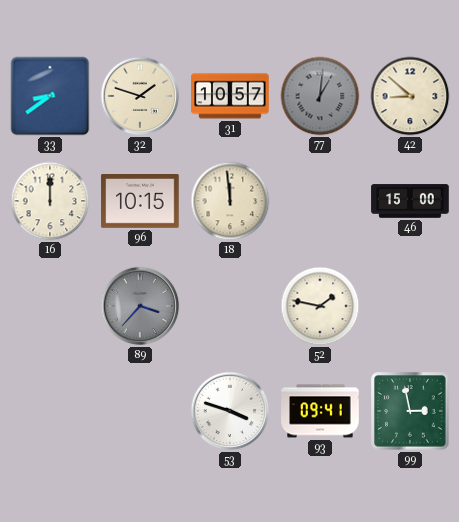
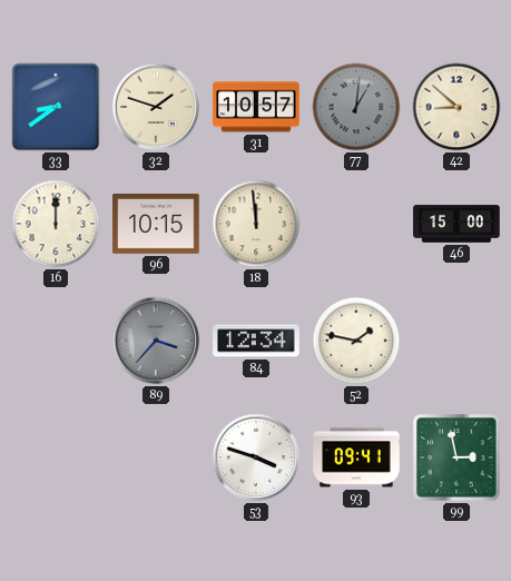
84: none -> 12:34
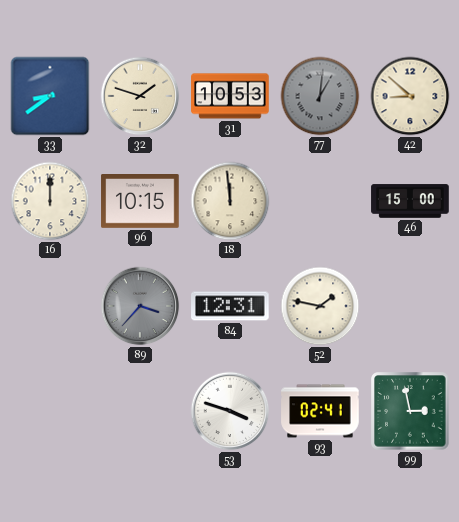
31: 10:57 -> 10:53
84: 12:34 -> 12:31
93: 09:41 -> 02:41
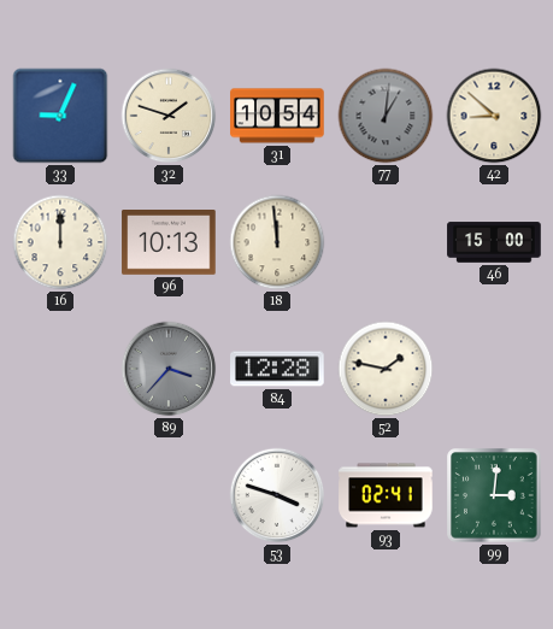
33: 8:39 -> 9:04
31: 10:53 -> 10:54
96: 10:15 -> 10:13
84: 12:31 -> 12:28
99: 2:58 -> 3:01
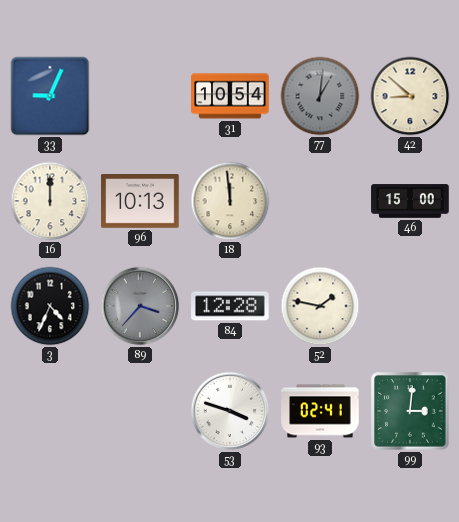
32: 1:48 -> none
3: none -> 4:34
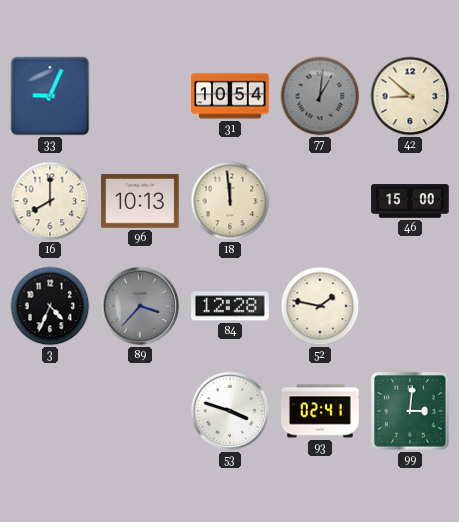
16: 12:00 -> 8:00
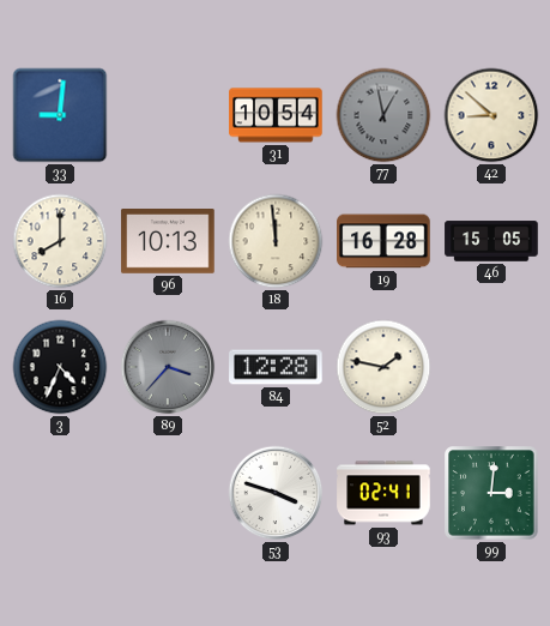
33: 9:04 -> 9:01
77: 1:01 -> 12:58
19: none -> 16:28
46: 15:00 -> 15:05
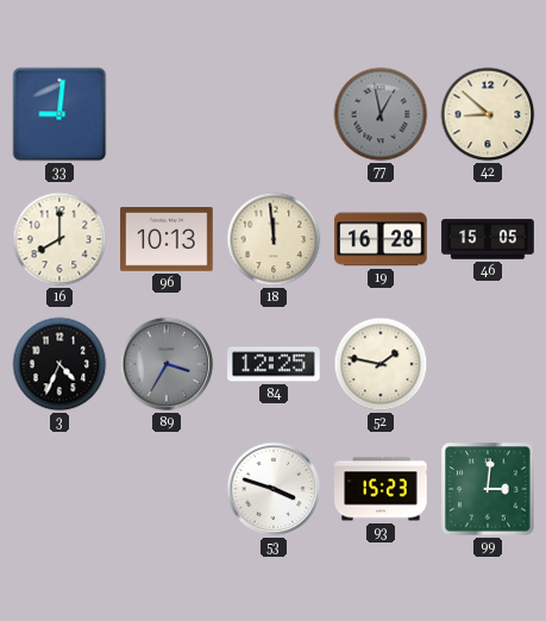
31: 10:54 -> none
89: 3:37 -> 3:35
84: 12:28 -> 12:25
93: 02:41 -> 15:23
